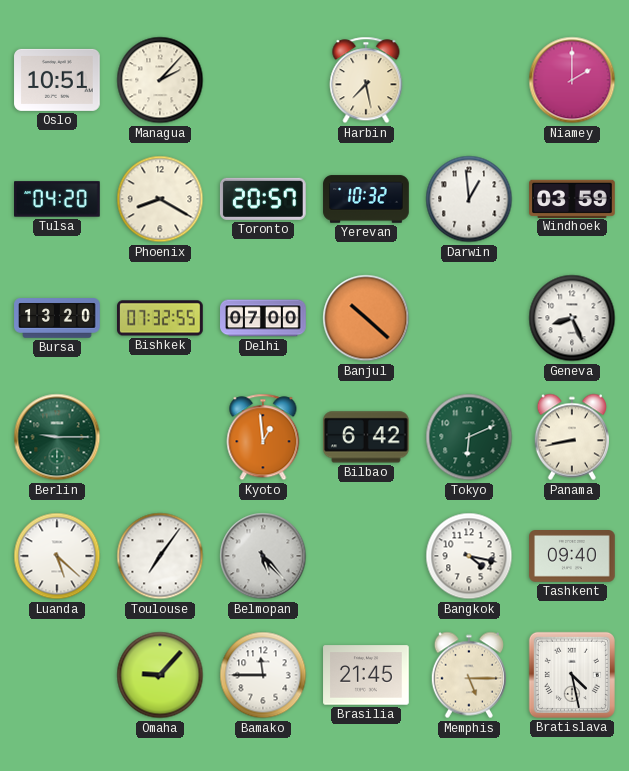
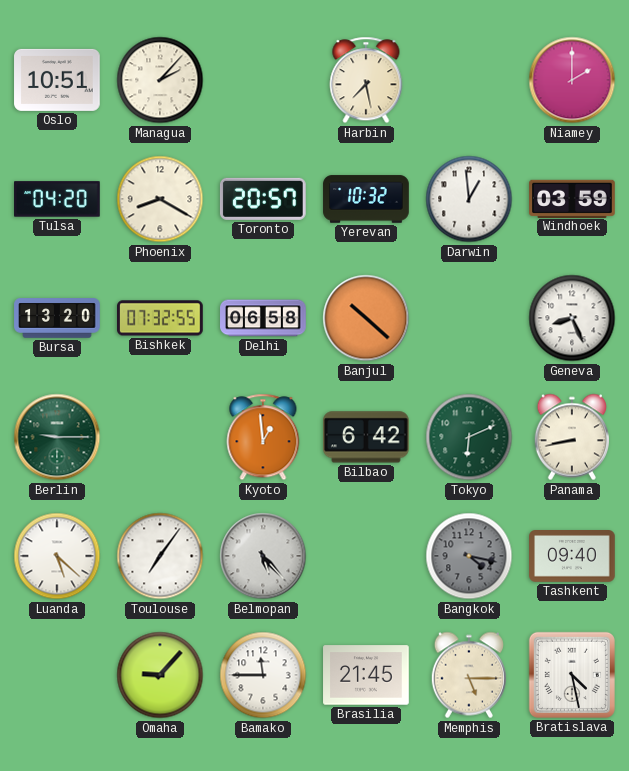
Delhi: 07:00 -> 06:58
Bangkok dial: white -> grey
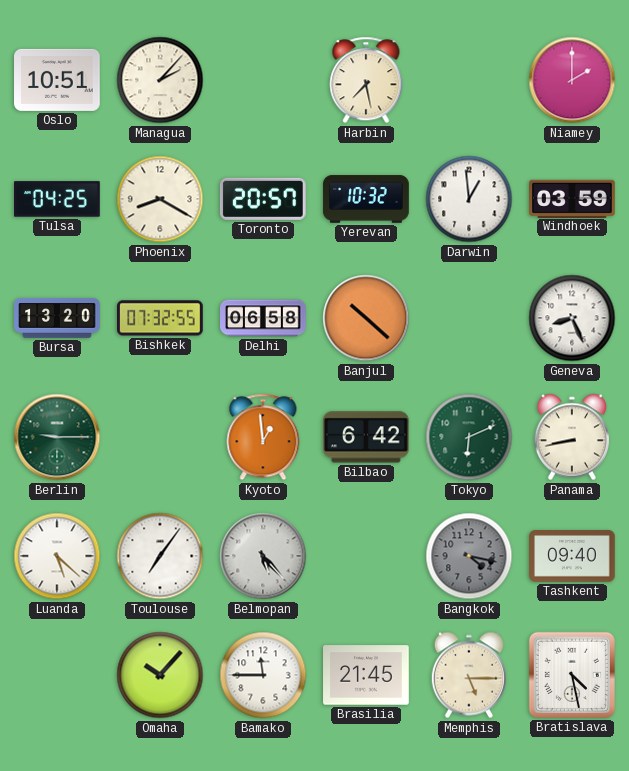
Tulsa: 04:20 -> 04:25
Omaha: 9:07 -> 10:07
